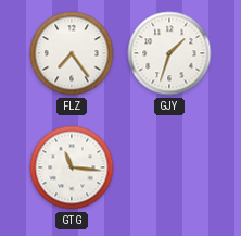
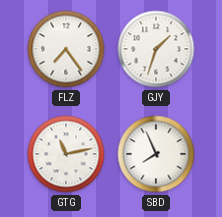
GTG: 11:16 -> 11:13
SBD: none -> 7:56
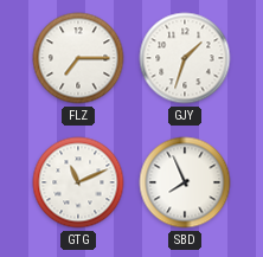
FLZ: 7:24 -> 7:15
GTG: 11:13 -> 11:11
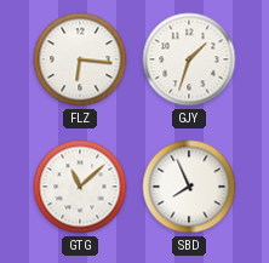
FLZ: 7:15 -> 6:16
GTG: 11:11 -> 11:08
